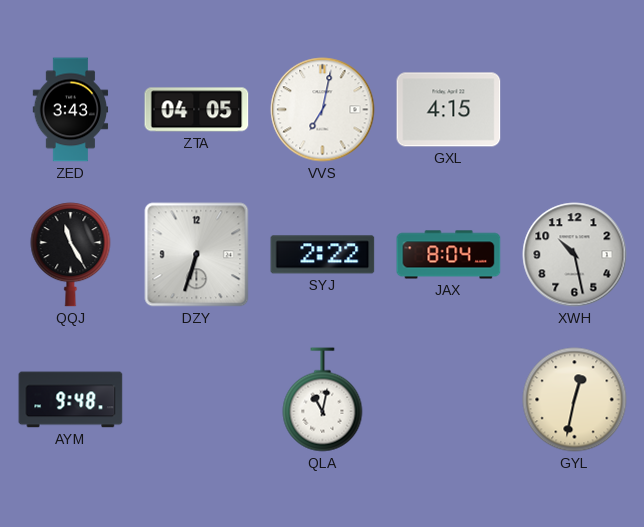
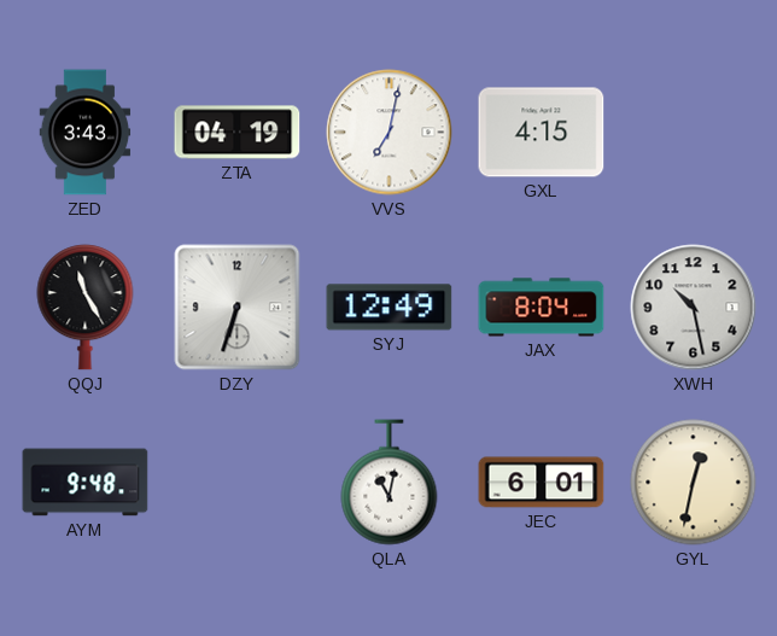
ZTA: 04:05 -> 04:19
SYJ: 2:22 -> 12:49
JEC: none -> 6:01
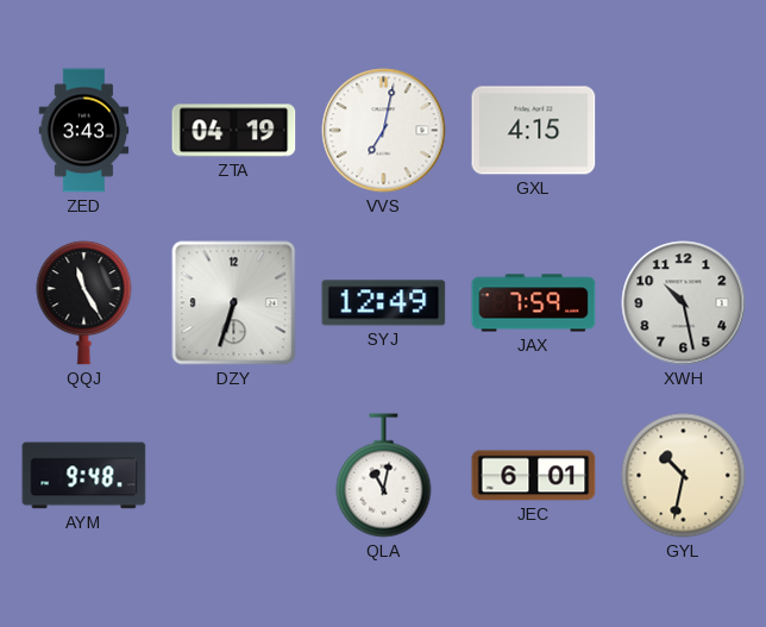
JAX: 8:04 -> 7:59
GYL: 12:32 -> 10:32
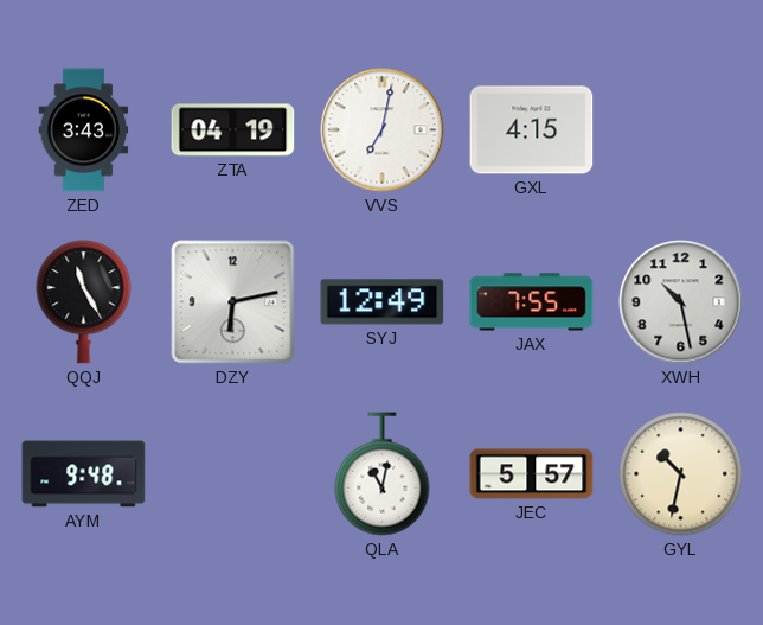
DZY: 6:33 -> 6:13
JAX: 7:59 -> 7:55
JEC: 6:01 -> 5:57
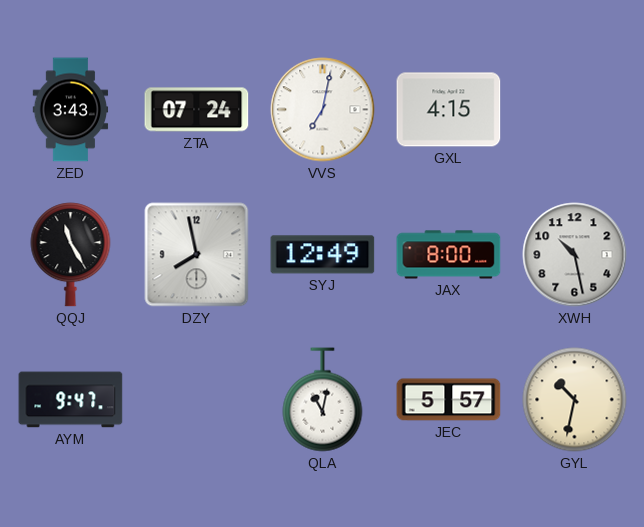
ZTA: 04:19 -> 07:24
DZY: 6:13 -> 7:58
JAX: 7:55 -> 8:00
AYM: 9:48 -> 9:47
